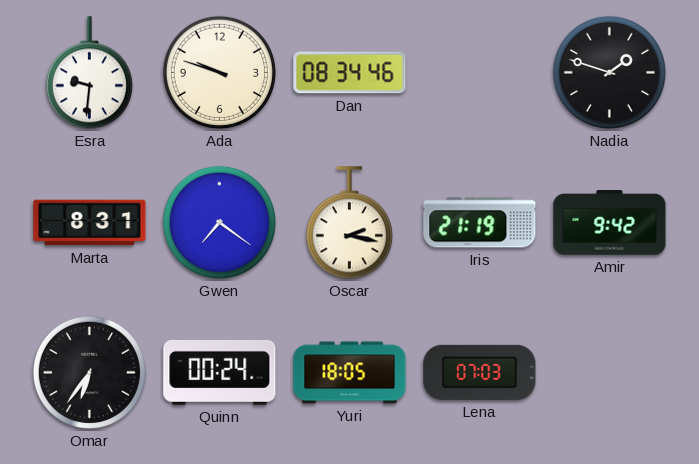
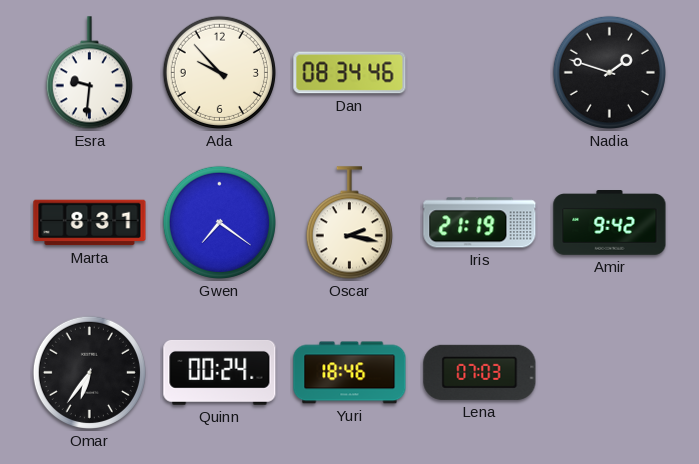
Ada: 9:48 -> 9:53
Yuri: 18:05 -> 18:46
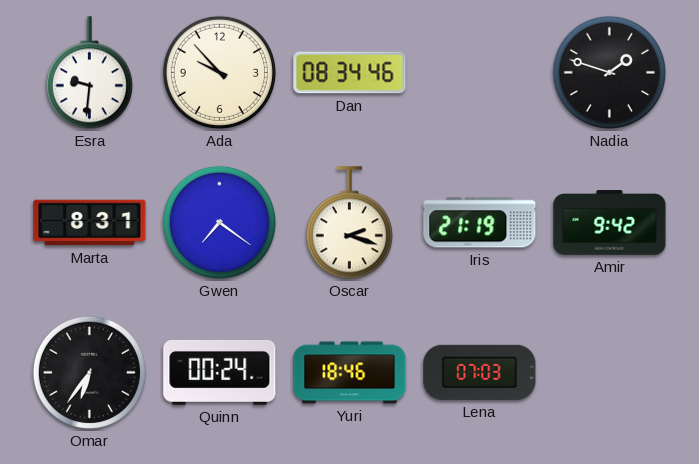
Oscar: 2:17 -> 2:18
